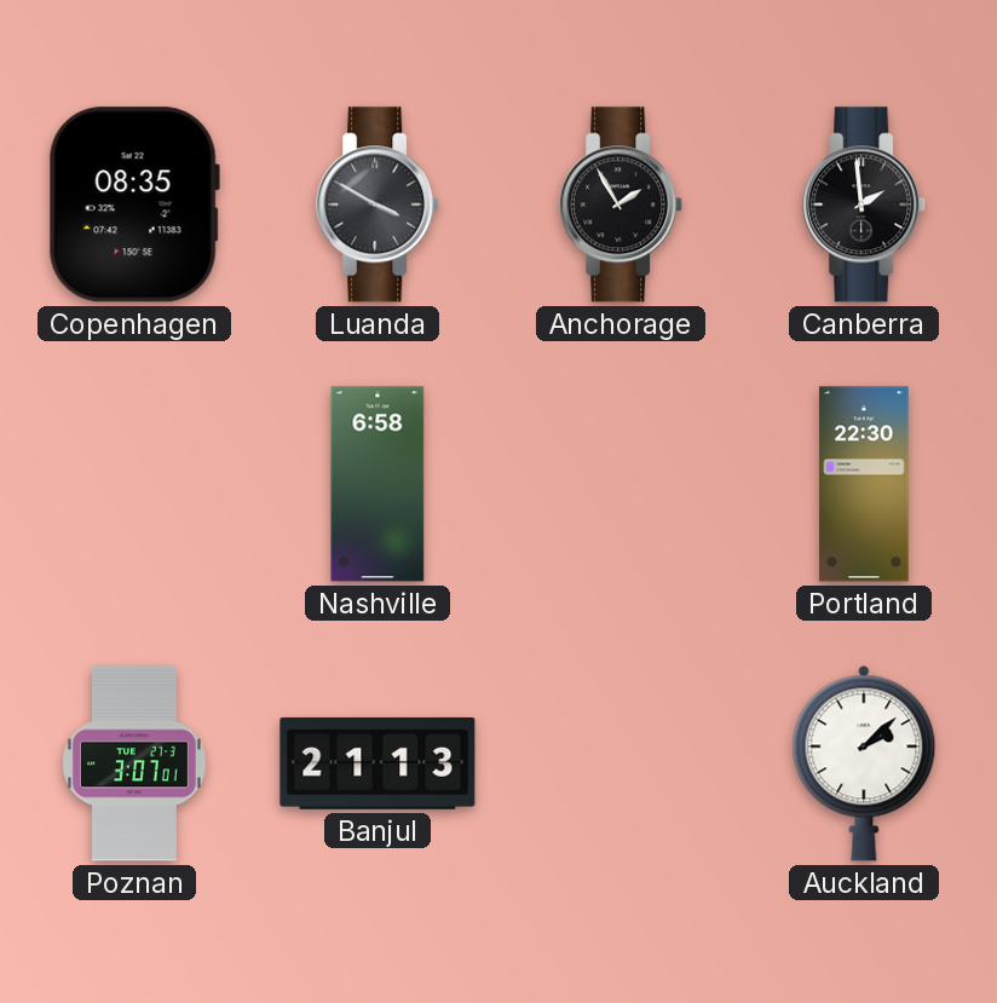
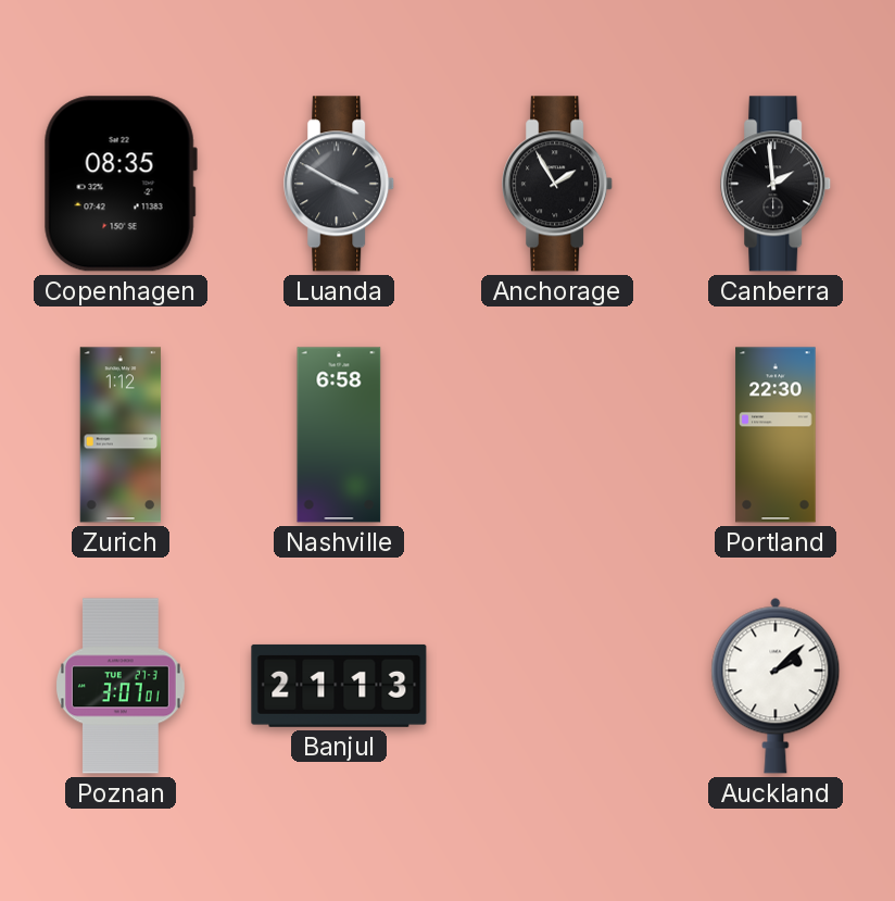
Zurich: none -> 1:12
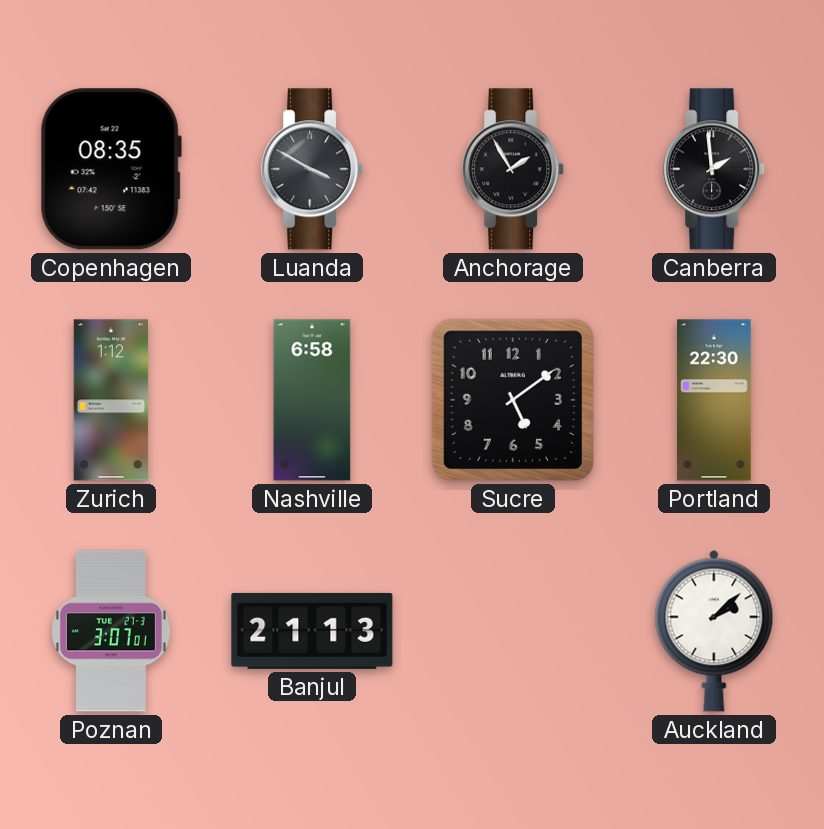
Sucre: none -> 5:09
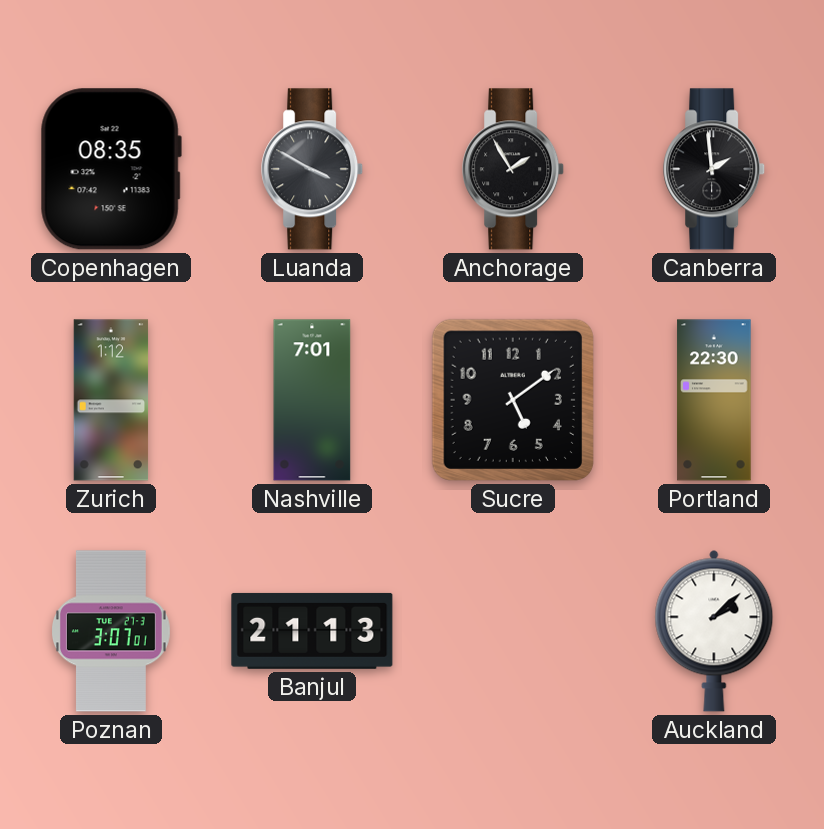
Nashville: 6:58 -> 7:01
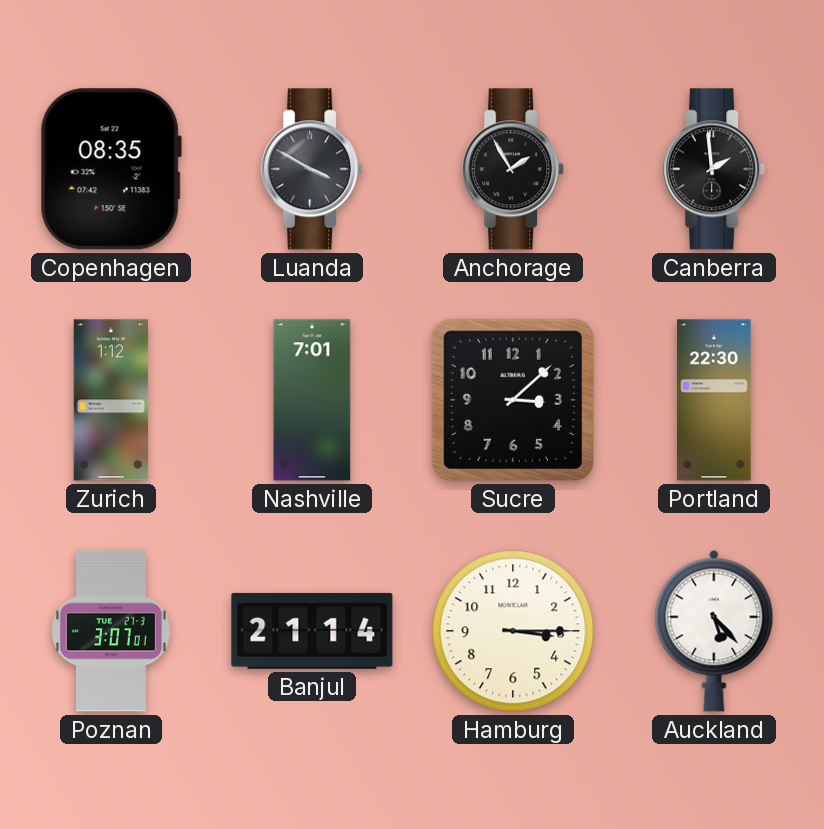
Sucre: 5:09 -> 3:08
Banjul: 21:13 -> 21:14
Hamburg: none -> 3:15
Auckland: 2:08 -> 5:23
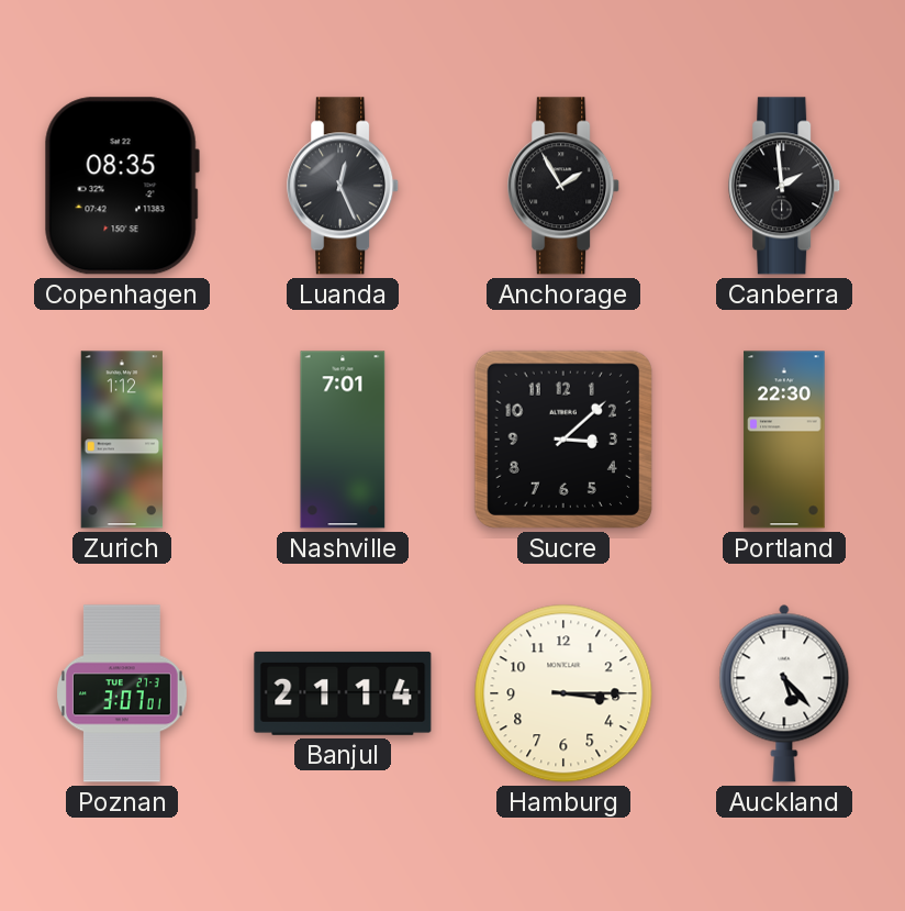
Luanda: 3:50 -> 12:26
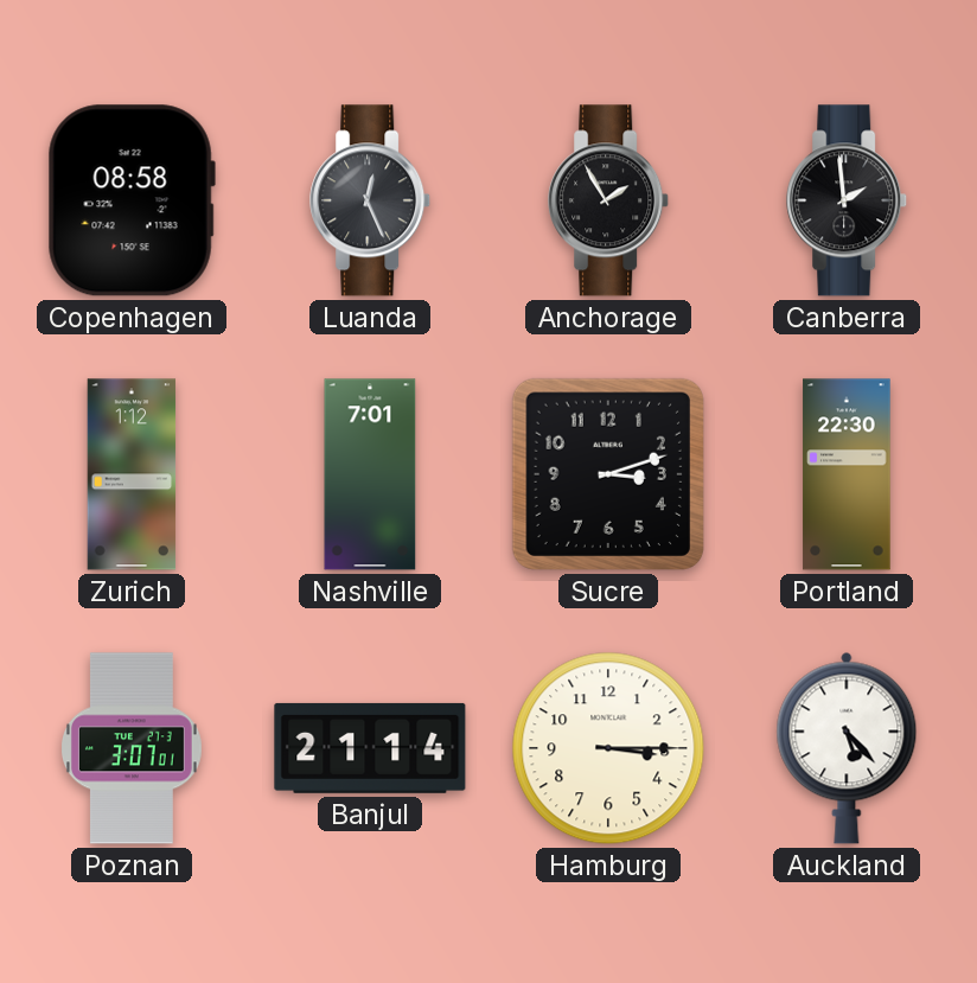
Copenhagen: 08:35 -> 08:58
Sucre: 3:08 -> 3:12
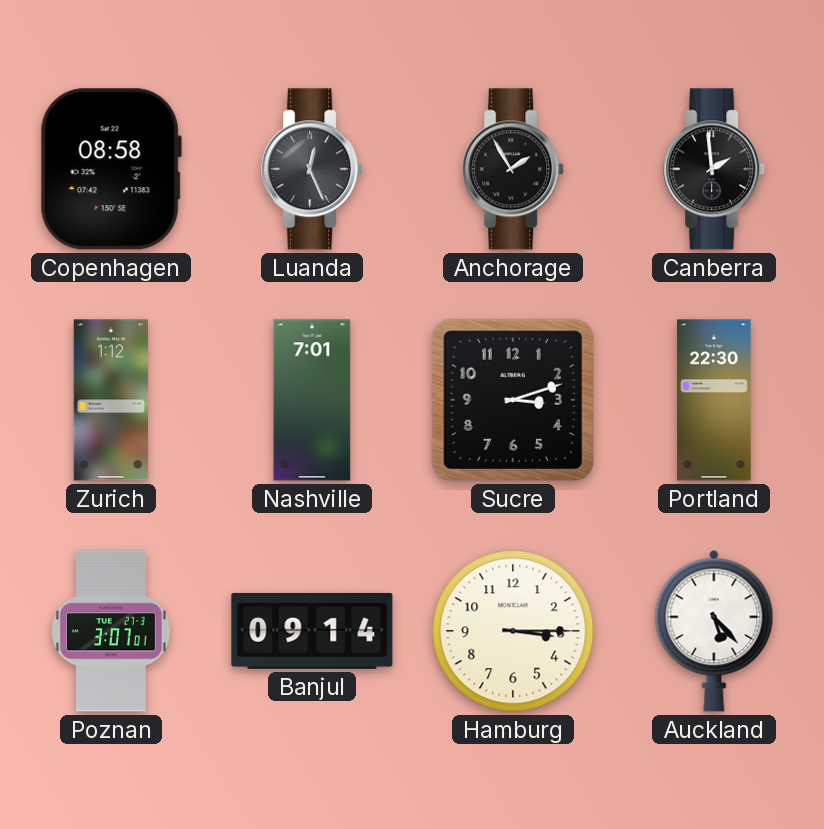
Banjul: 21:14 -> 09:14
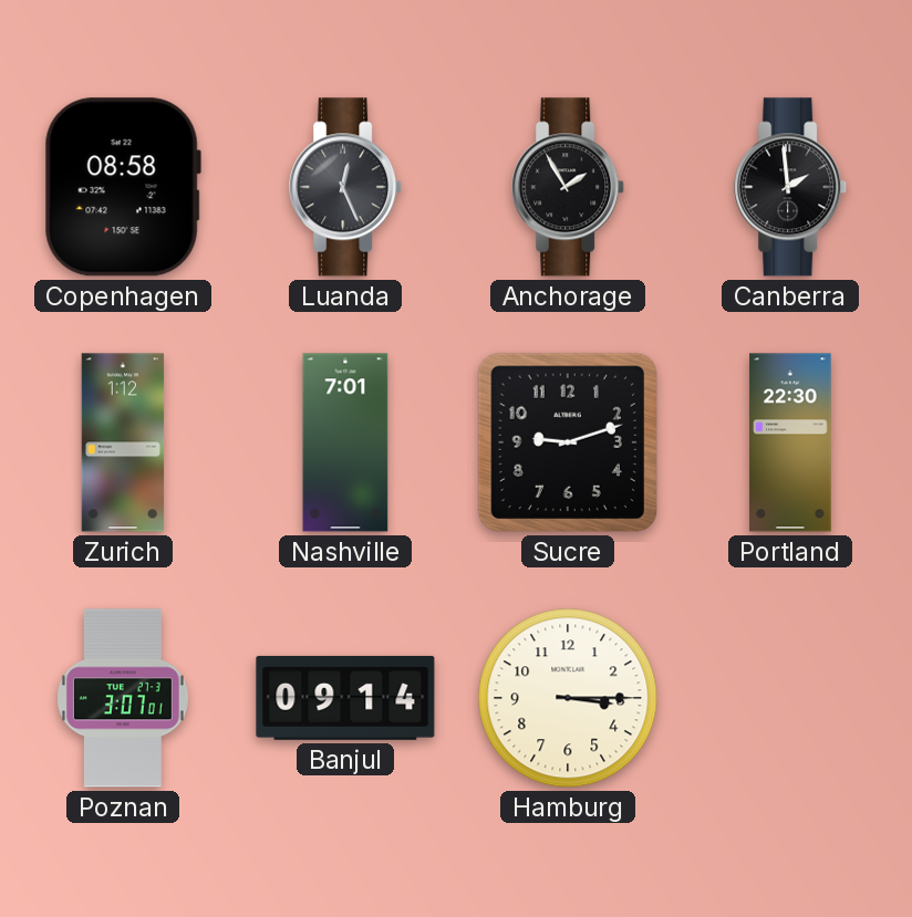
Sucre: 3:12 -> 9:12
Auckland: 5:23 -> none
